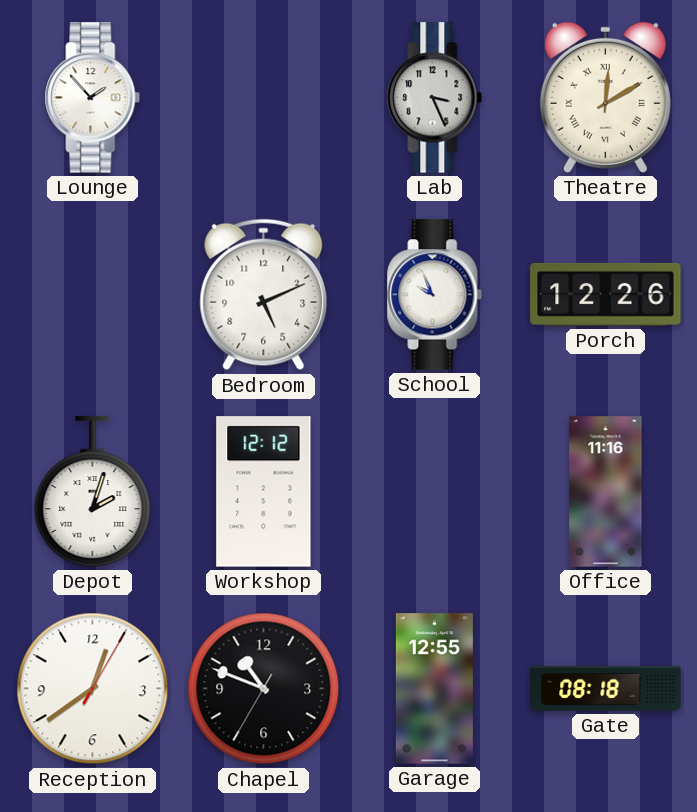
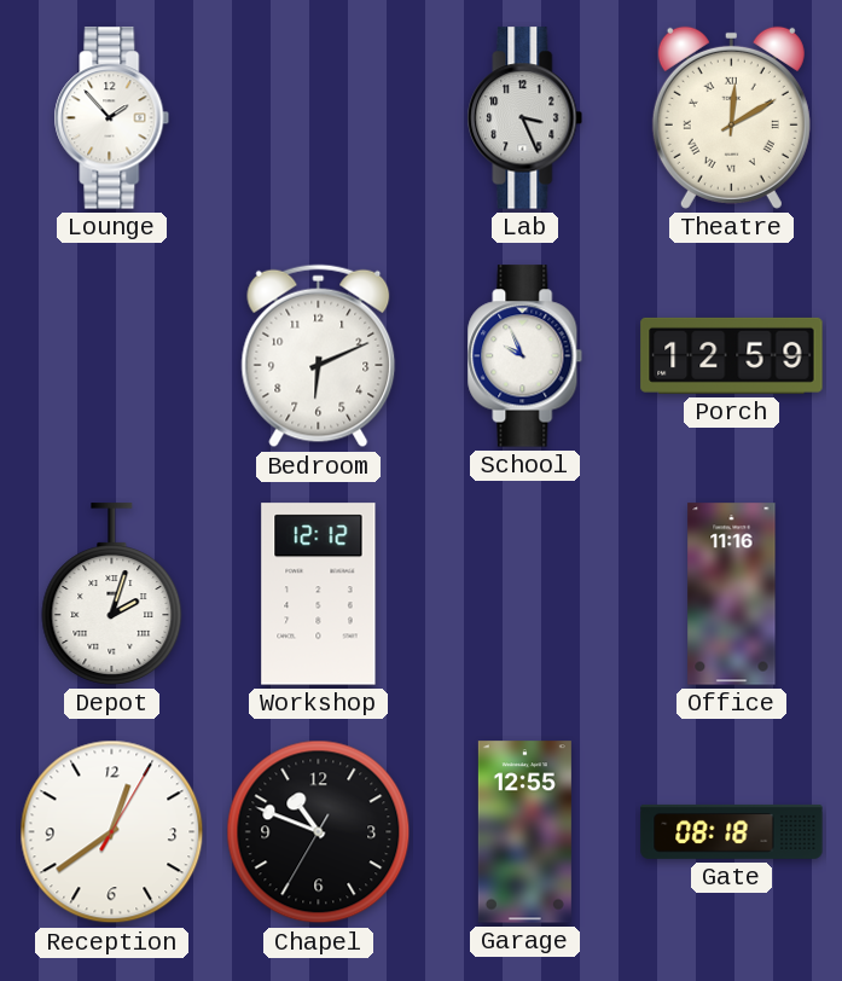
Bedroom: 5:11 -> 6:11
Porch: 12:26 -> 12:59
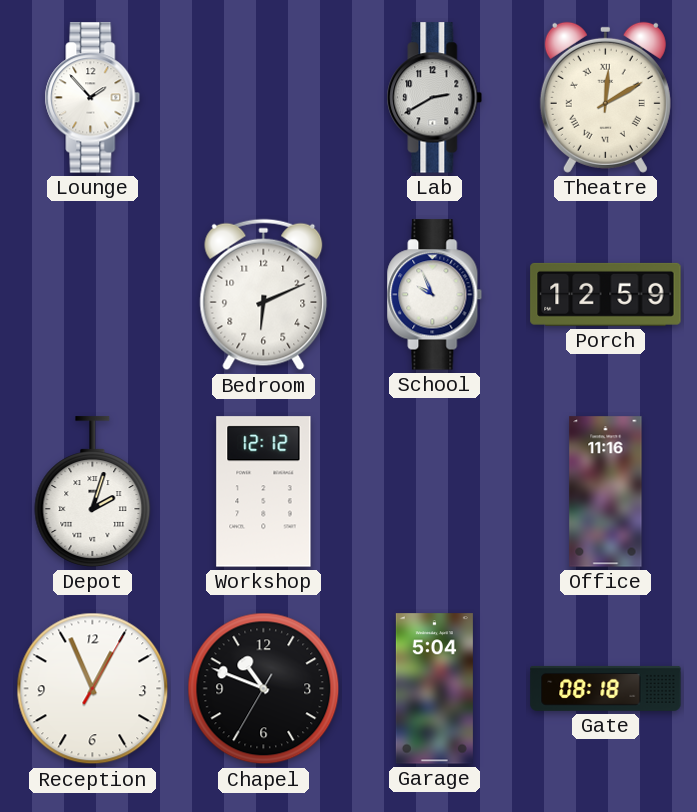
Lab: 3:26 -> 2:40
Reception: 12:39 -> 12:56
Garage: 12:55 -> 5:04
